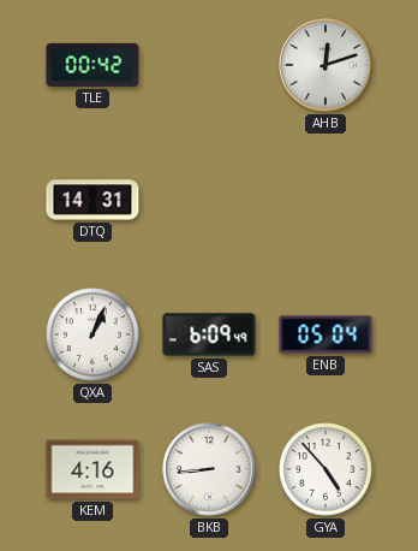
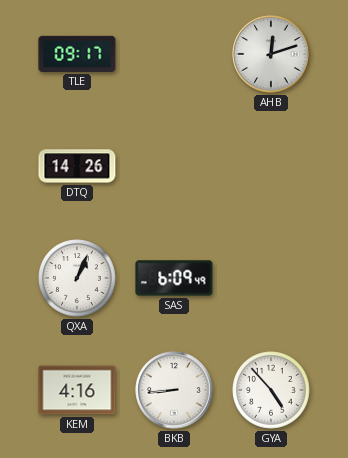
TLE: 00:42 -> 09:17
DTQ: 14:31 -> 14:26
ENB: 05:04 -> none
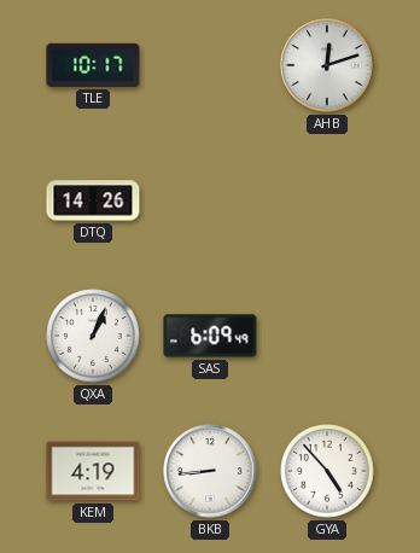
TLE: 09:17 -> 10:17
KEM: 4:16 -> 4:19
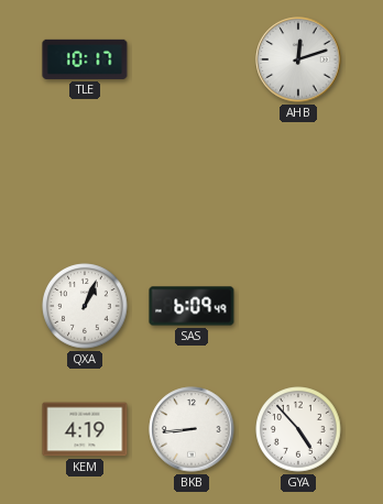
DTQ: 14:26 -> none
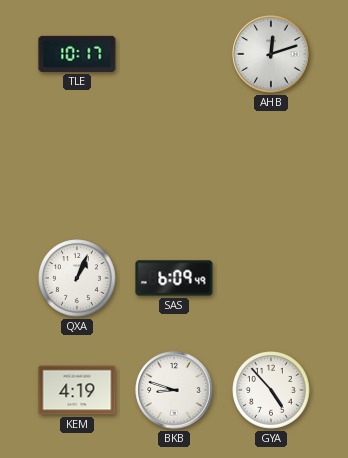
BKB: 8:44 -> 8:48
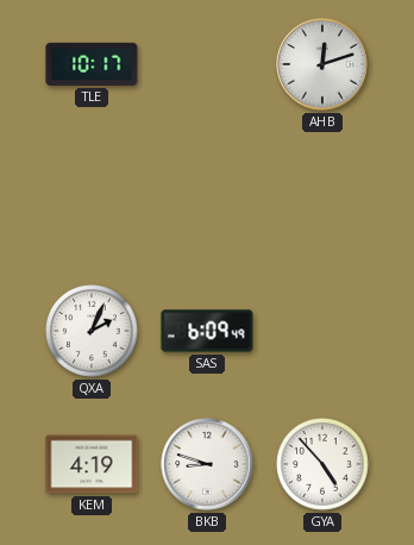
QXA: 1:04 -> 2:04
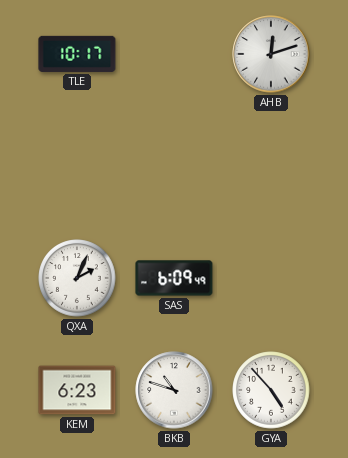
KEM: 4:19 -> 6:23
BKB: 8:48 -> 10:48
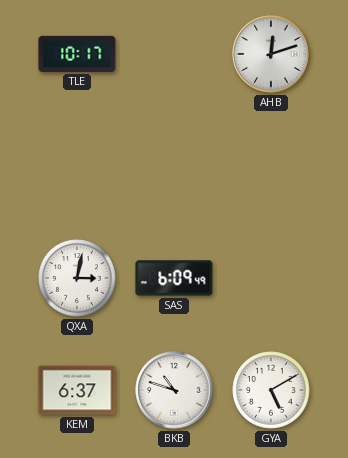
QXA: 2:04 -> 3:02
KEM: 6:23 -> 6:37
GYA: 4:53 -> 5:10
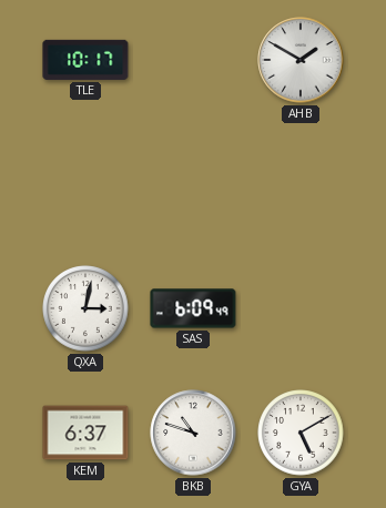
AHB: 12:12 -> 1:50
